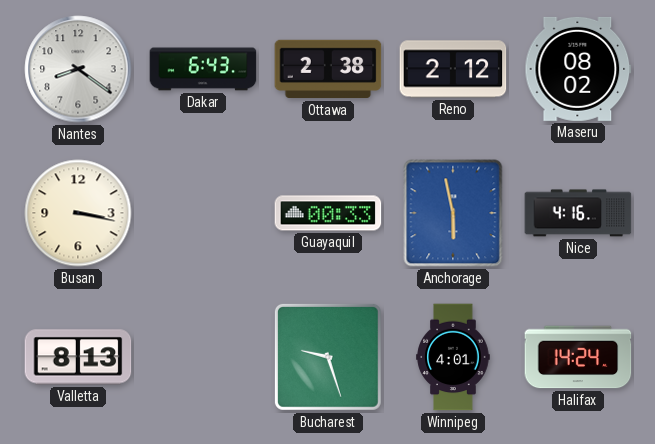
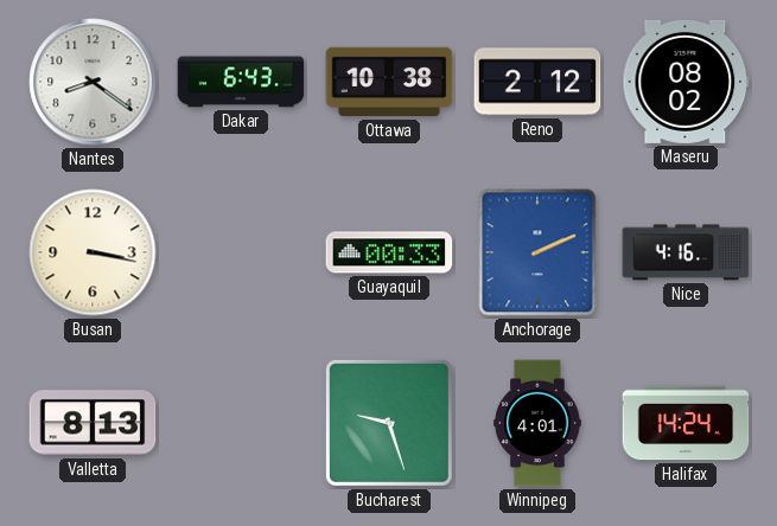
Ottawa: 2:38 -> 10:38
Anchorage: 5:58 -> 2:11
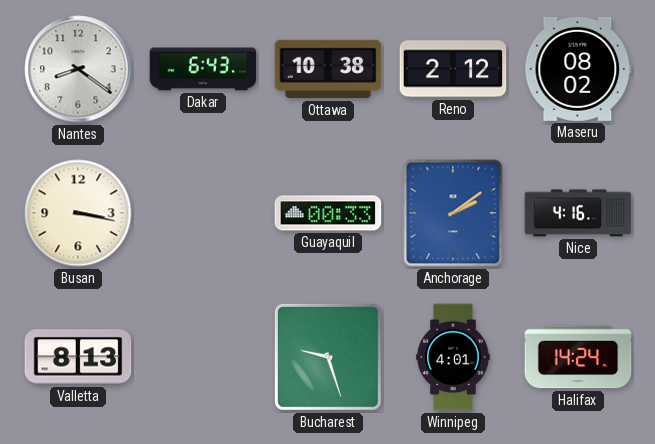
Anchorage: 2:11 -> 2:09
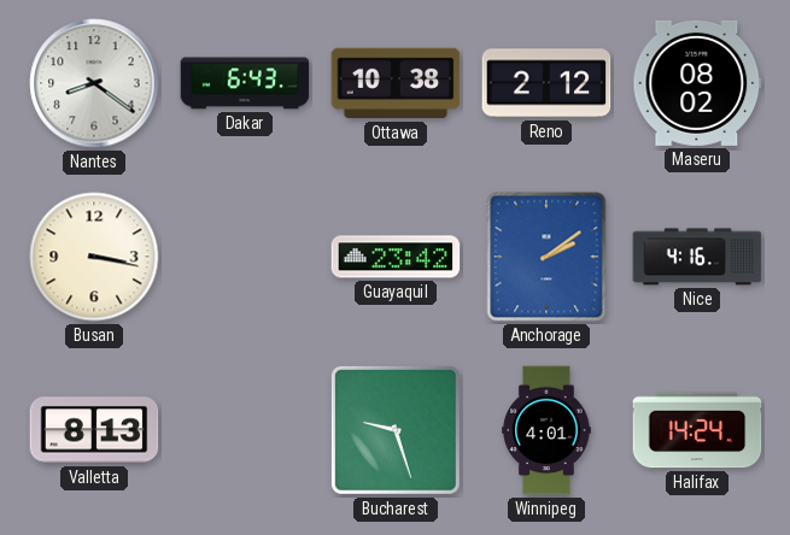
Guayaquil: 00:33 -> 23:42
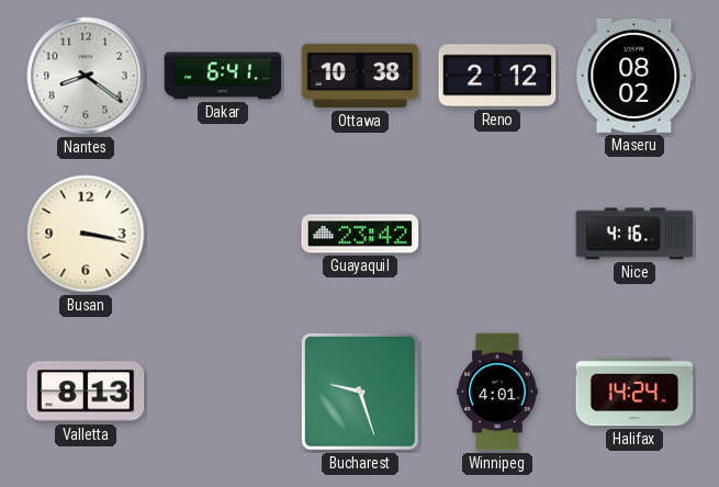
Dakar: 6:43 -> 6:41
Anchorage: 2:09 -> none
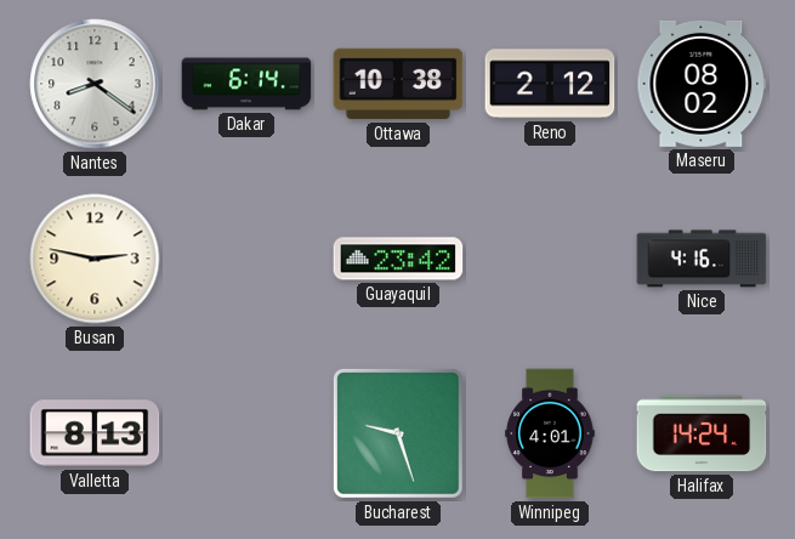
Dakar: 6:41 -> 6:14
Busan: 3:17 -> 2:47
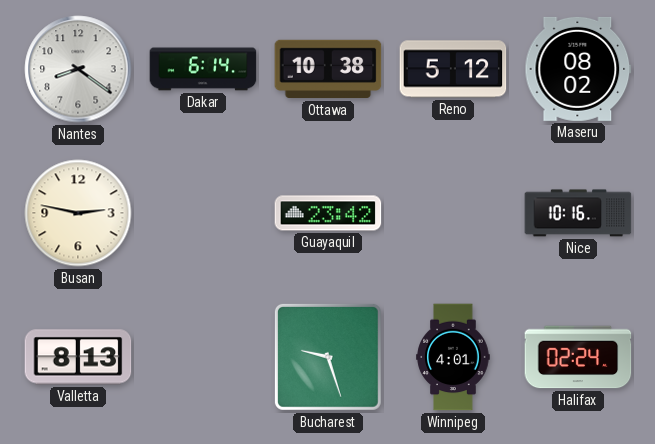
Reno: 2:12 -> 5:12
Nice: 4:16 -> 10:16
Halifax: 14:24 -> 02:24
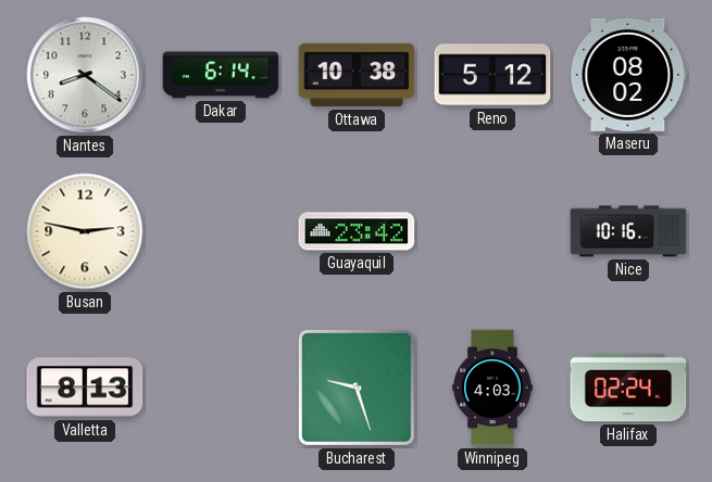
Winnipeg: 4:01 -> 4:03
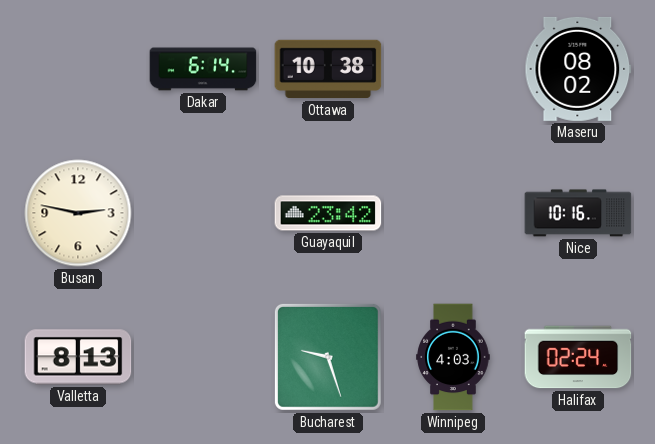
Nantes: 8:21 -> none
Reno: 5:12 -> none
